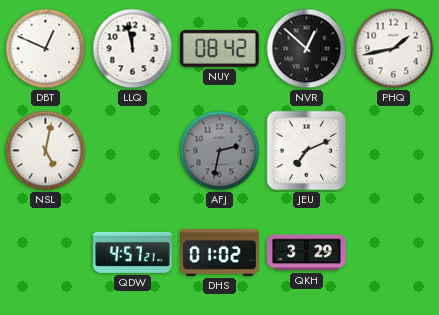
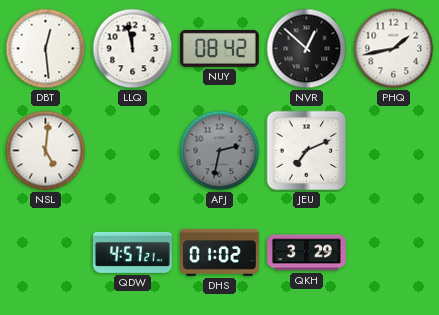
DBT: 12:49 -> 12:29
NSL: 5:02 -> 5:01
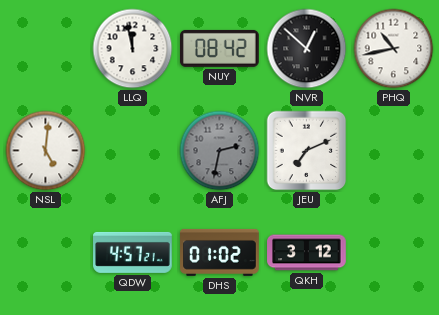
DBT: 12:29 -> none
PHQ: 1:43 -> 10:43
QKH: 3:29 -> 3:12
